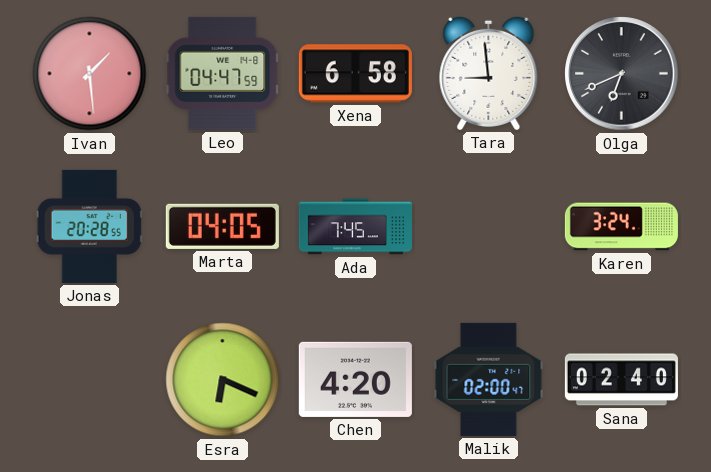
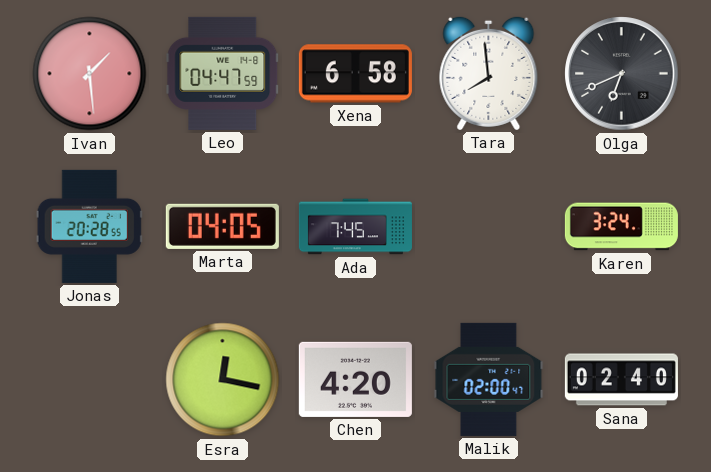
Tara: 8:59 -> 7:59
Esra: 6:19 -> 12:17
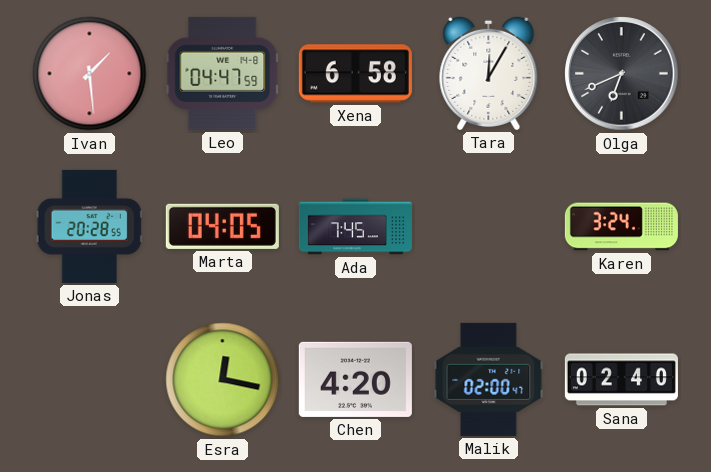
Tara: 7:59 -> 12:05
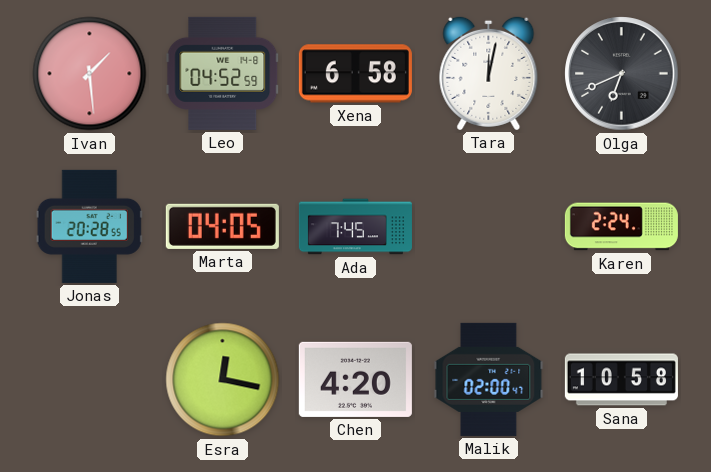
Leo: 04:47 -> 04:52
Tara: 12:05 -> 12:02
Karen: 3:24 -> 2:24
Sana: 02:40 -> 10:58
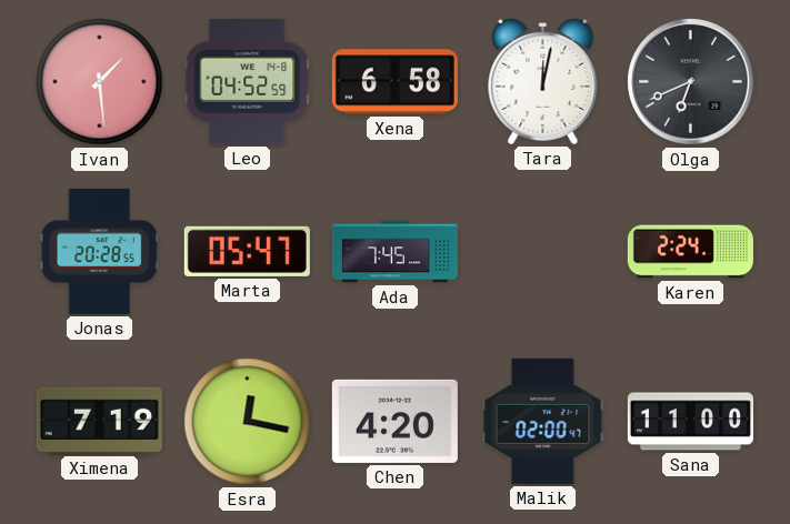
Marta: 04:05 -> 05:47
Ximena: none -> 7:19
Sana: 10:58 -> 11:00
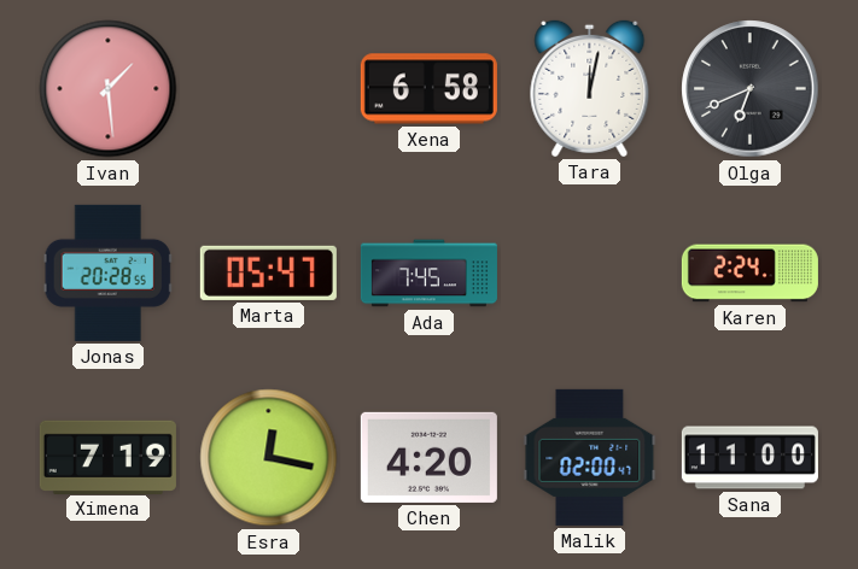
Leo: 04:52 -> none
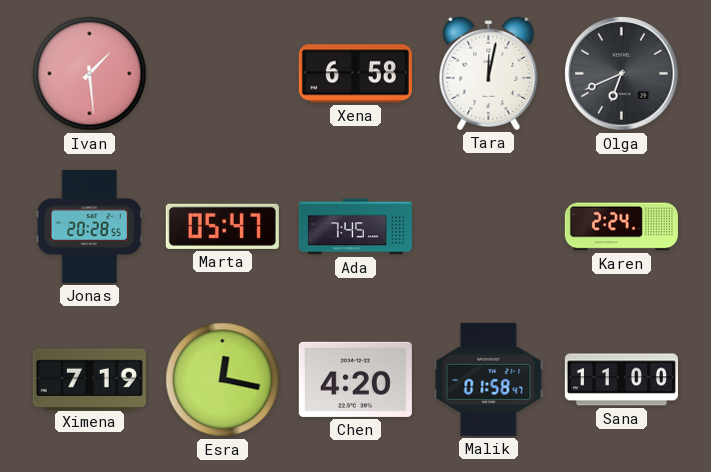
Malik: 02:00 -> 01:58
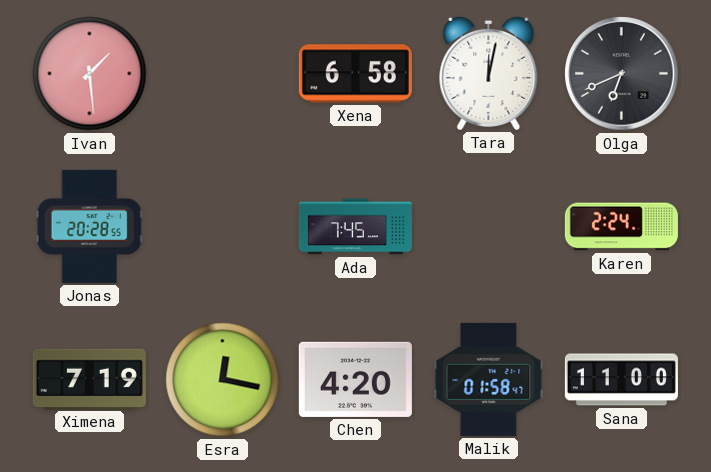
Marta: 05:47 -> none
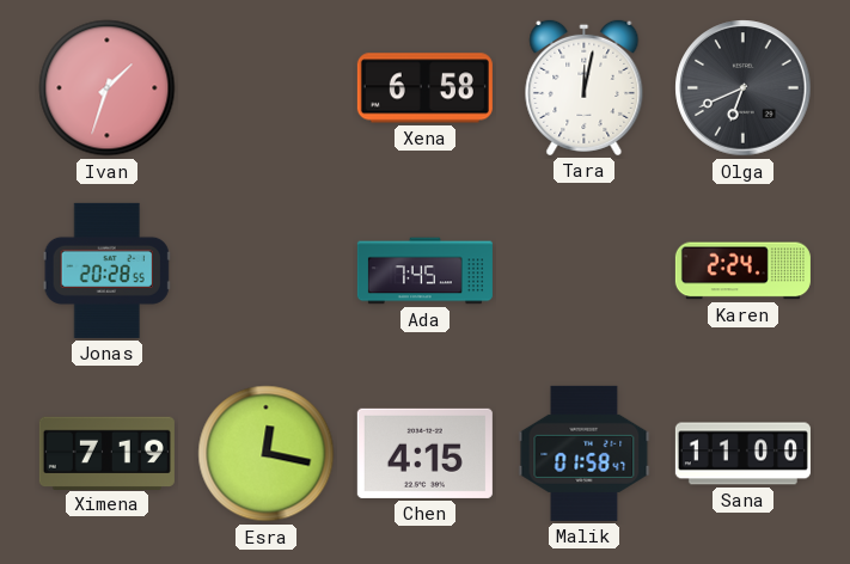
Ivan: 1:29 -> 1:33
Chen: 4:20 -> 4:15
